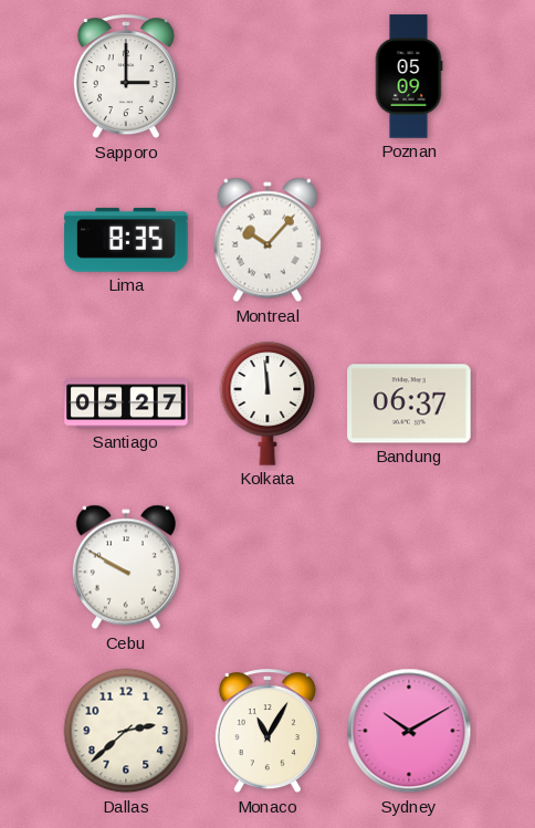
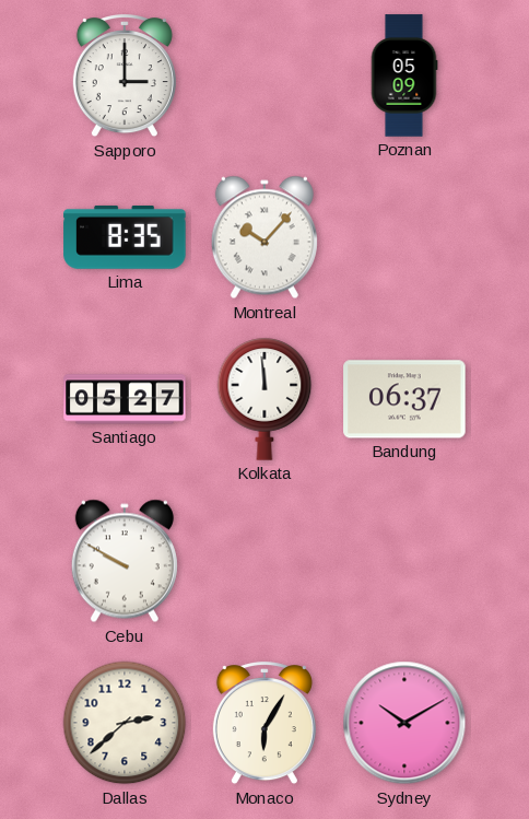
Monaco: 11:05 -> 6:05
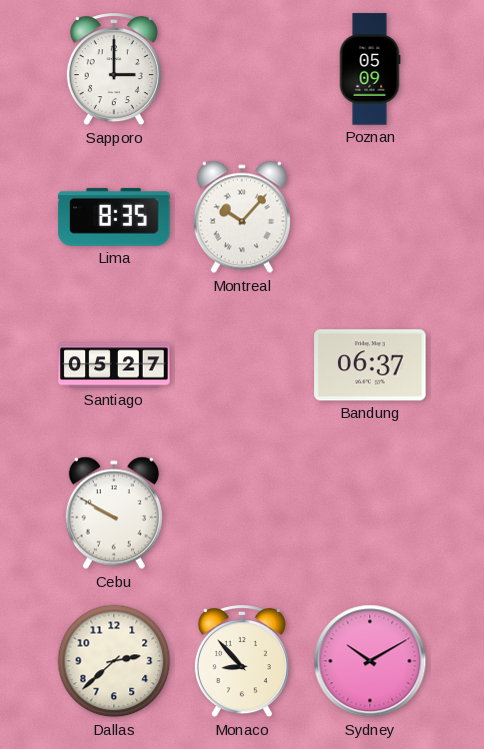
Kolkata: 11:59 -> none
Monaco: 6:05 -> 8:53
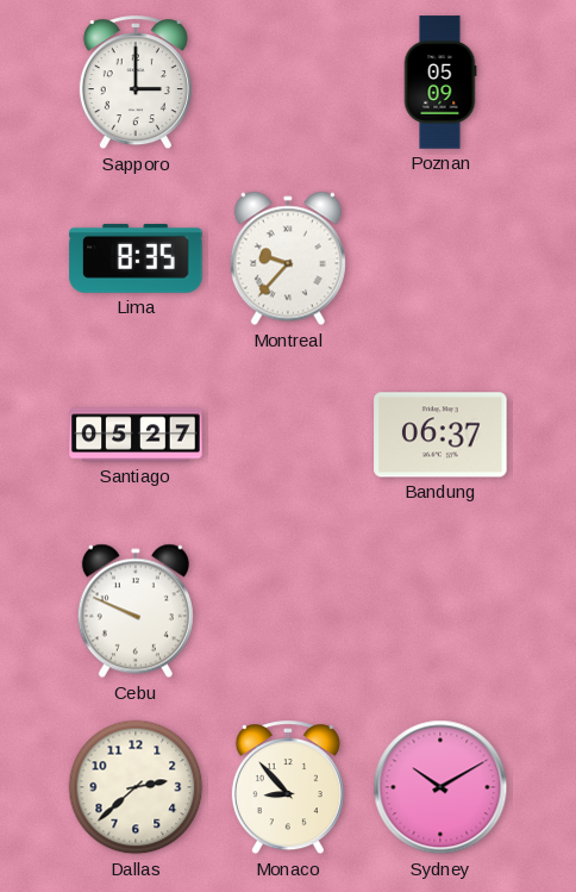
Montreal: 10:07 -> 9:37
Cebu: 9:50 -> 9:49
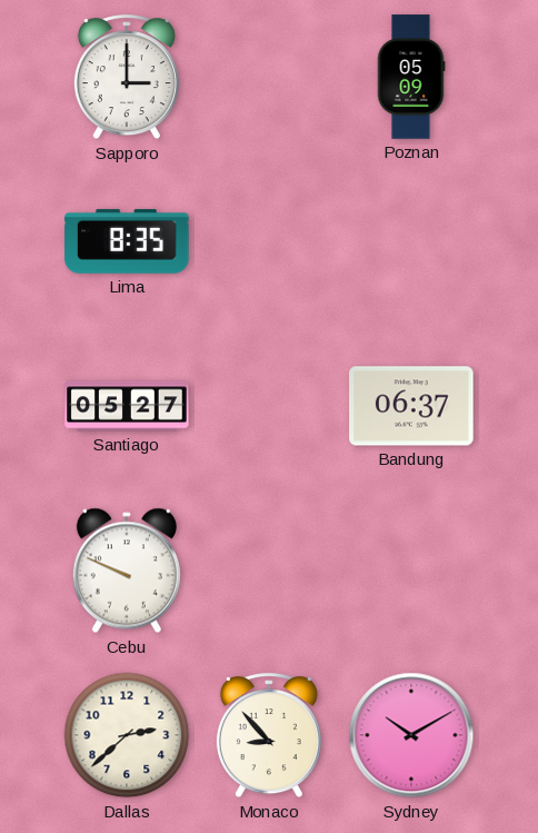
Montreal: 9:37 -> none
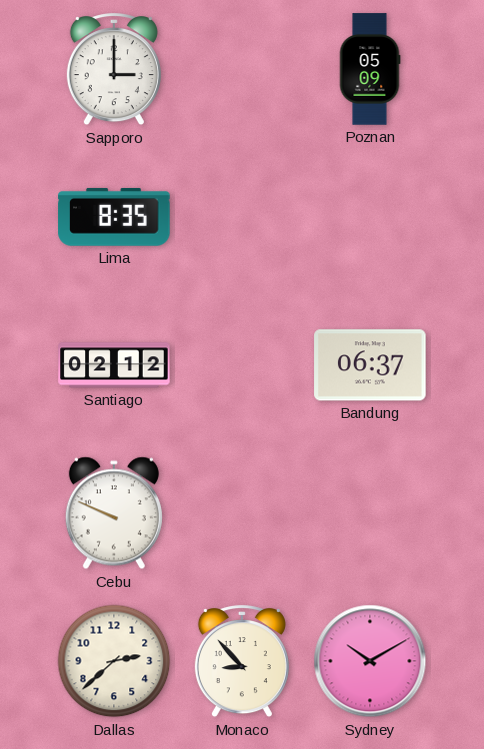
Santiago: 05:27 -> 02:12
